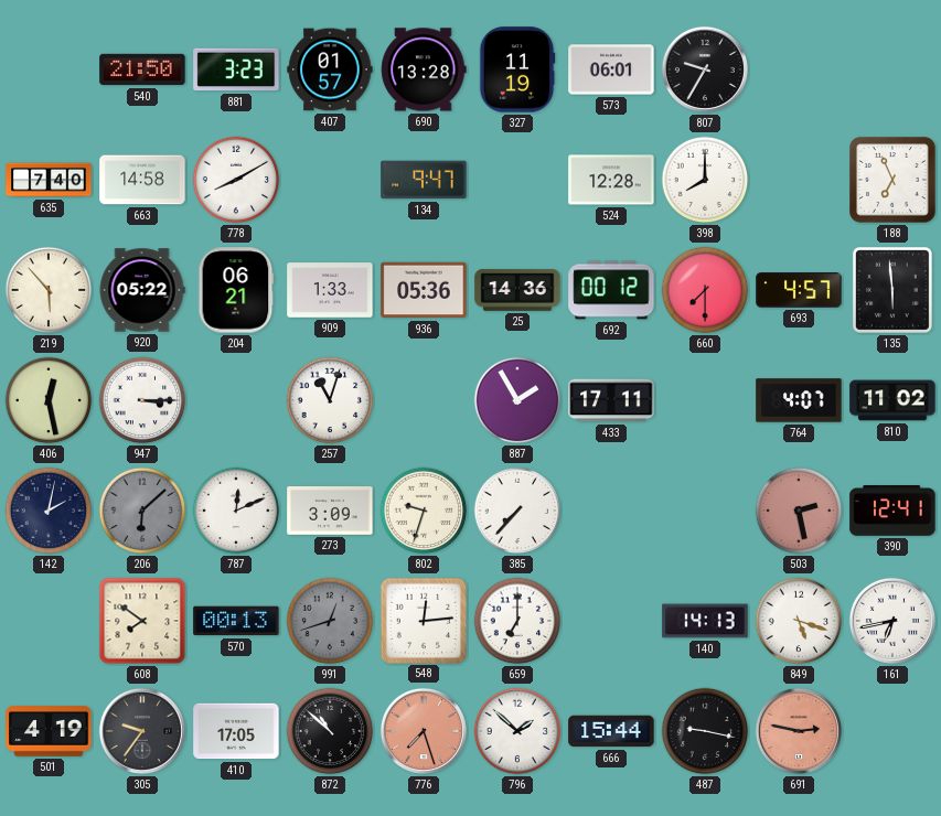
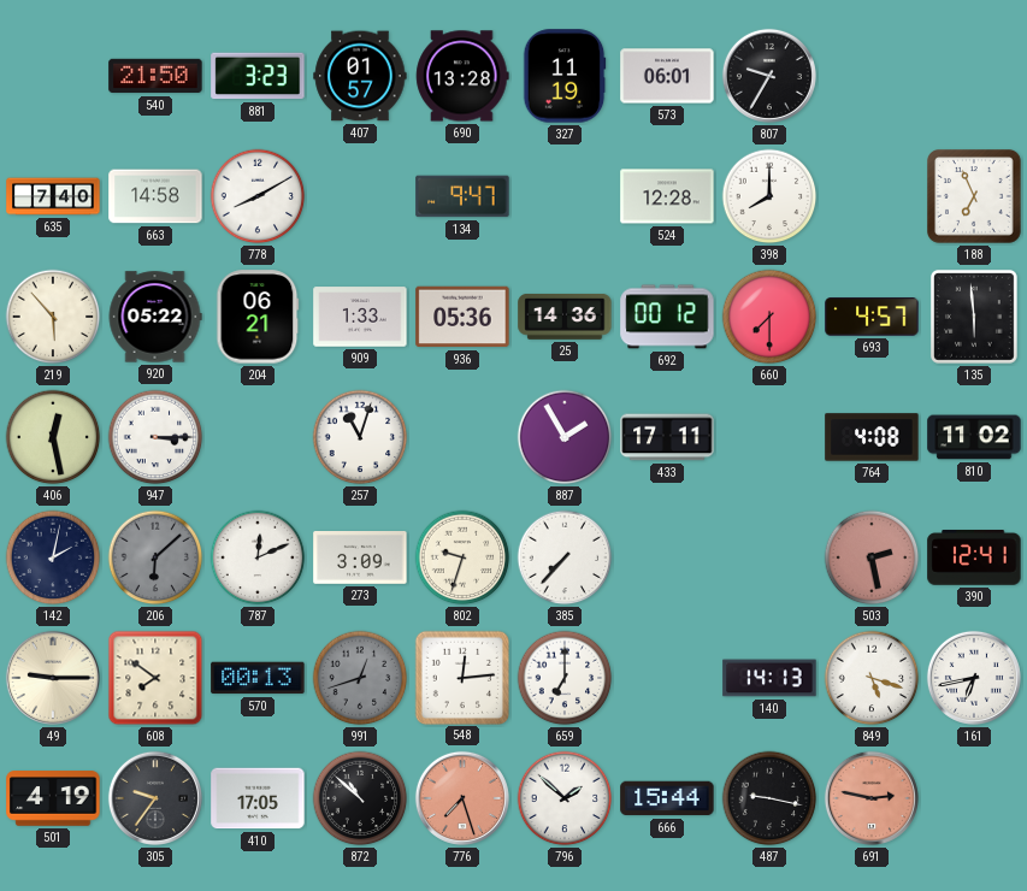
764: 4:07 -> 4:08
49: none -> 9:15
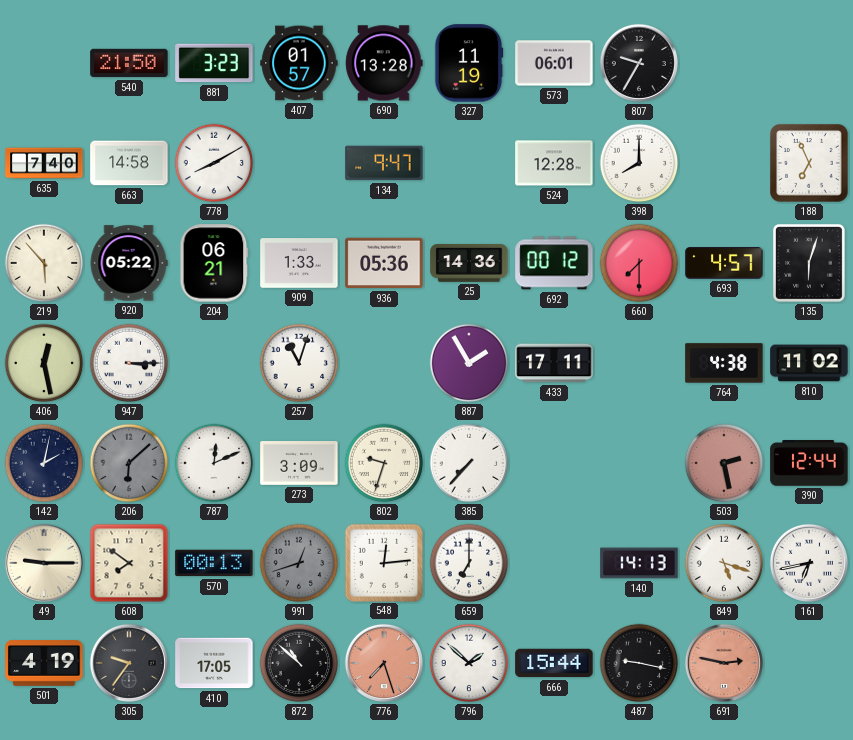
135: 5:59 -> 6:03
764: 4:08 -> 4:38
390: 12:41 -> 12:44
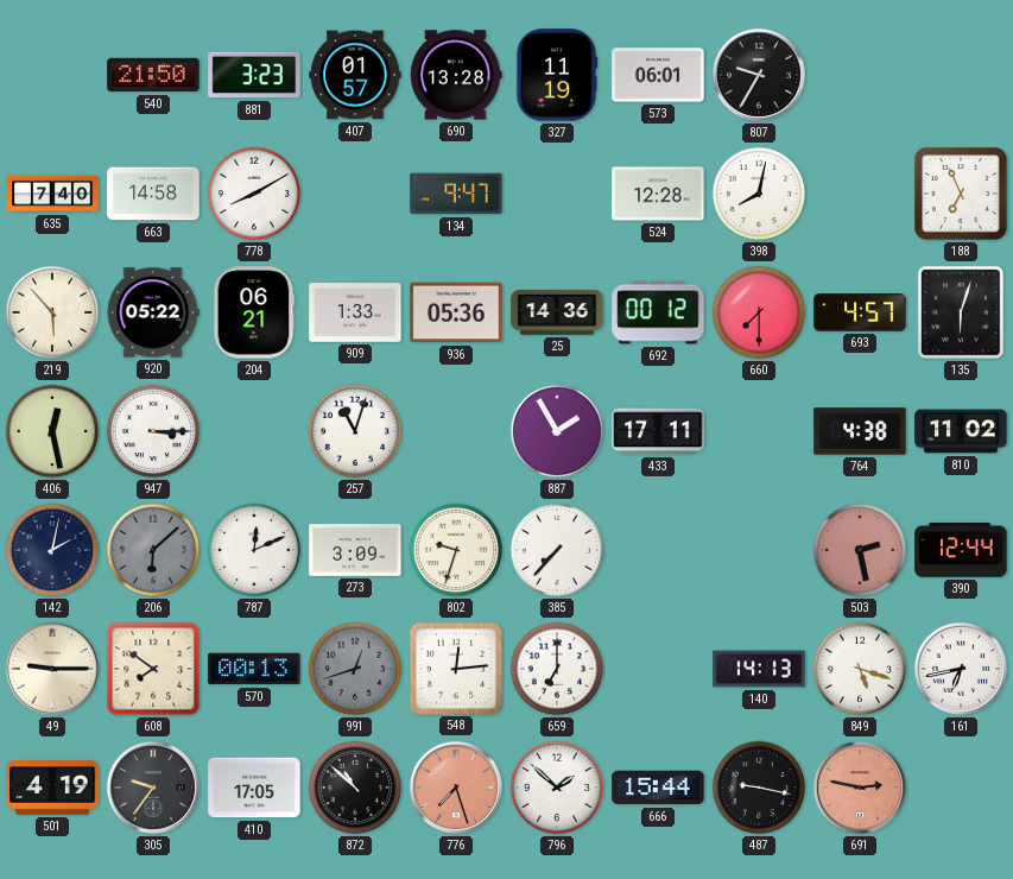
398: 8:00 -> 8:02
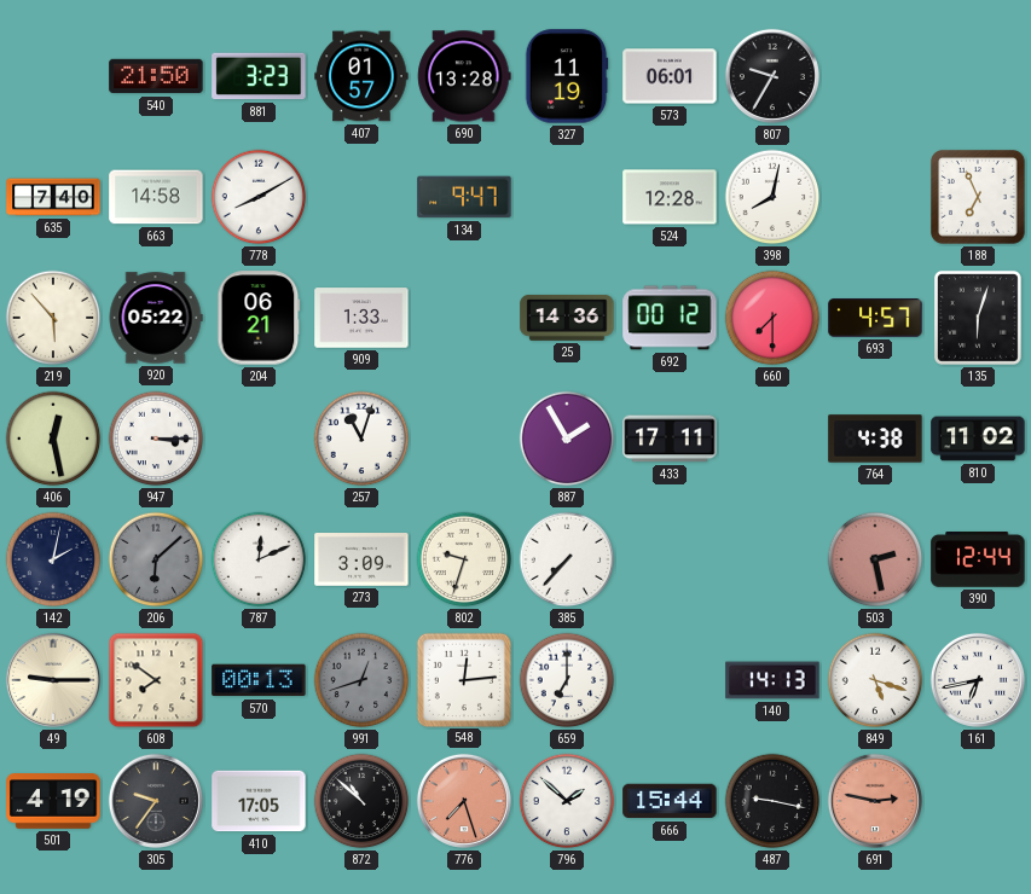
936: 05:36 -> none
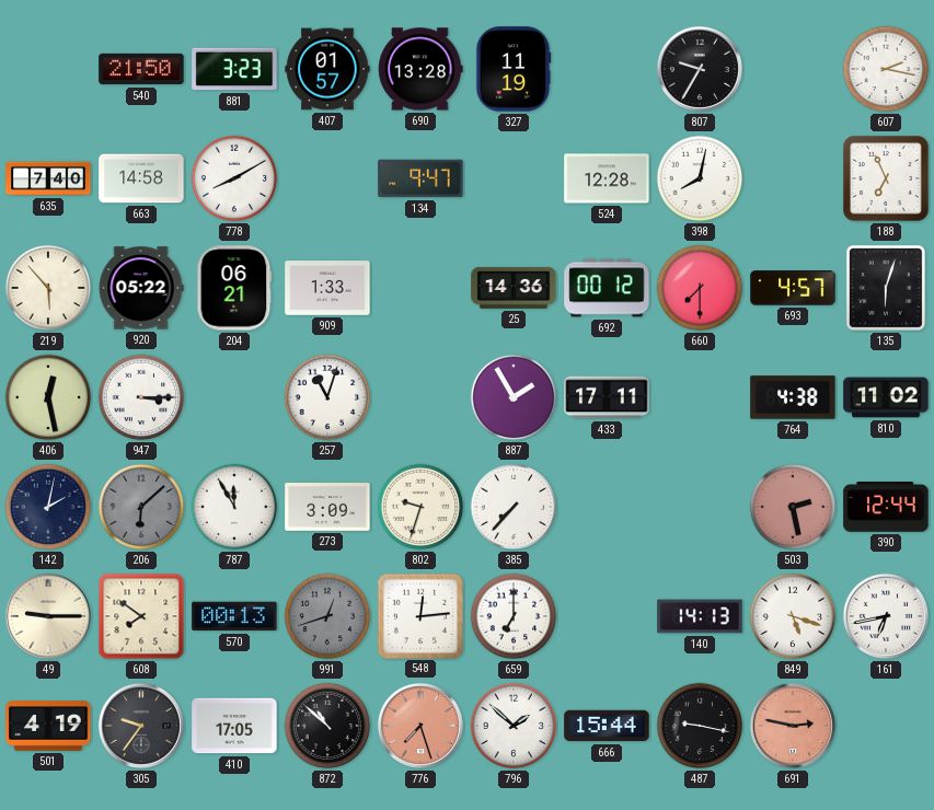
573: 06:01 -> none
607: none -> 2:17
787: 12:11 -> 11:55
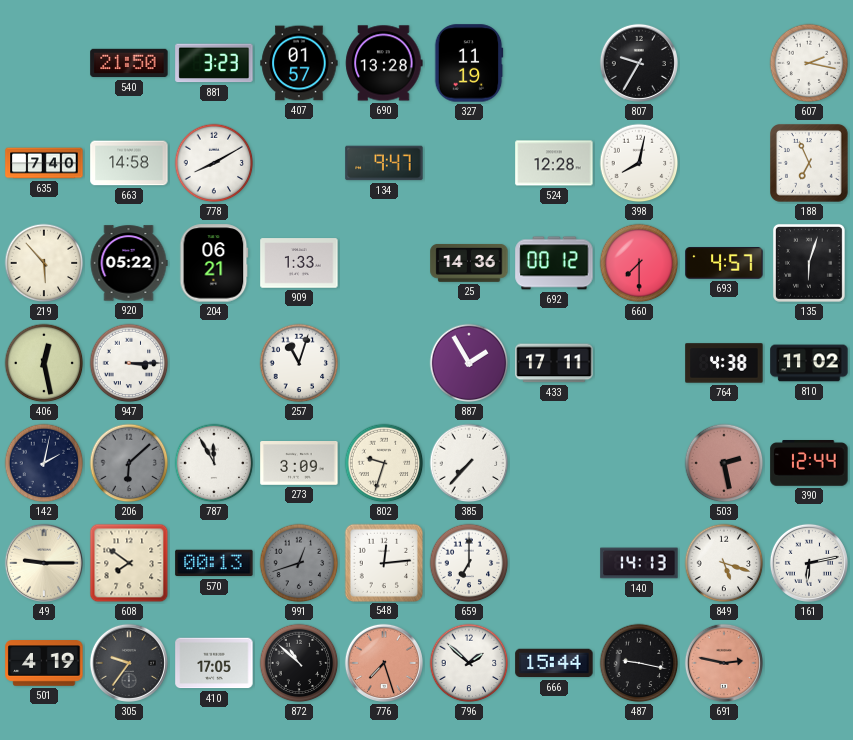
161: 6:43 -> 6:13
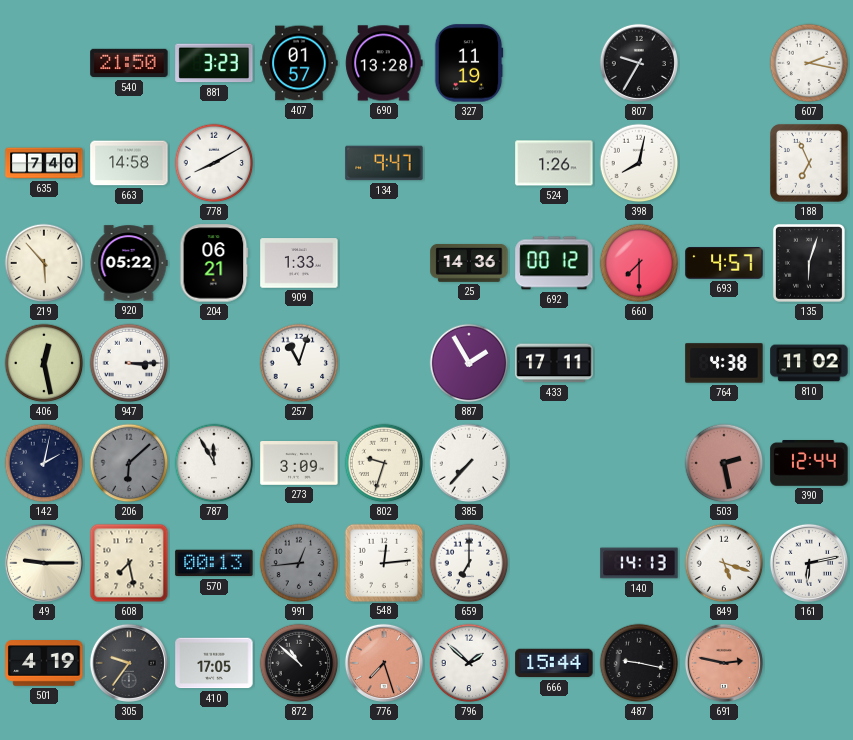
524: 12:28 -> 1:26
608: 7:51 -> 7:28
991: 12:42 -> 12:44
